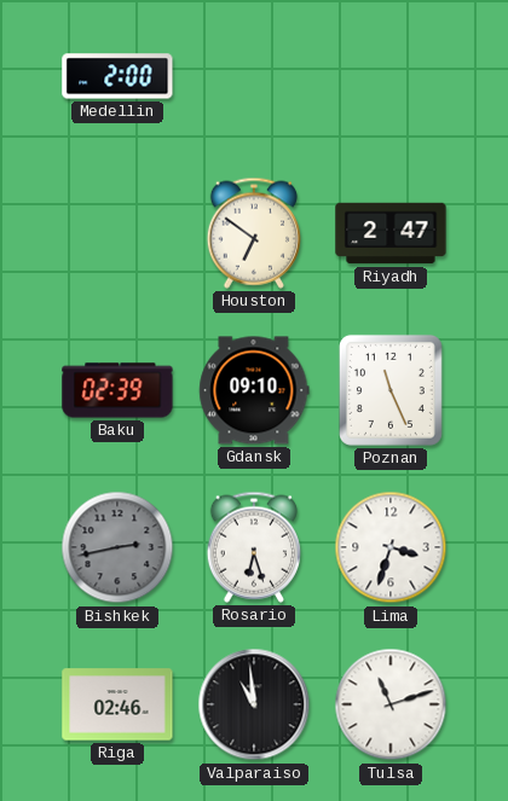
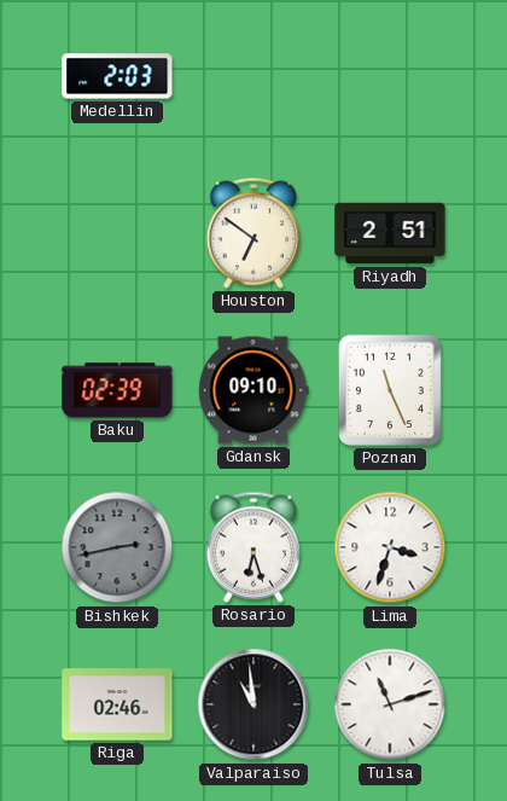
Medellin: 2:00 -> 2:03
Riyadh: 2:47 -> 2:51
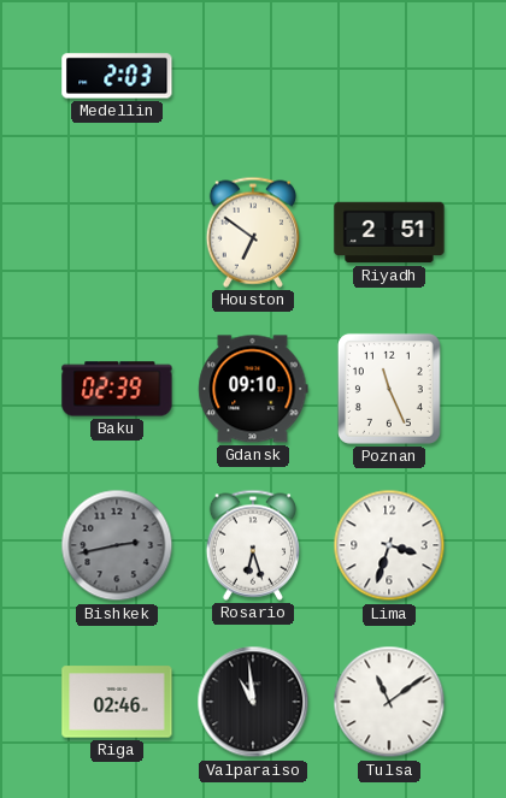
Tulsa: 11:12 -> 11:09
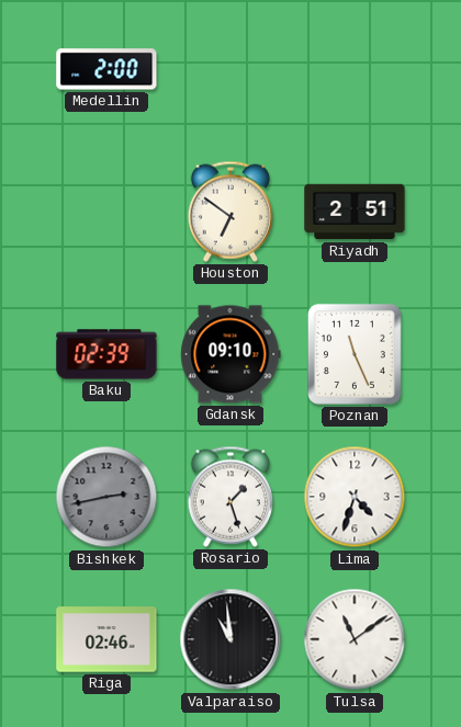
Medellin: 2:03 -> 2:00
Rosario: 6:27 -> 1:27
Lima: 3:33 -> 4:33
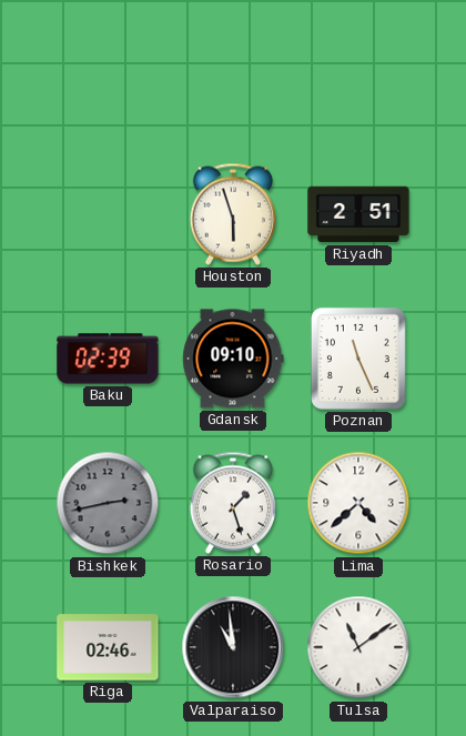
Medellin: 2:00 -> none
Houston: 6:51 -> 5:57
Lima: 4:33 -> 4:38
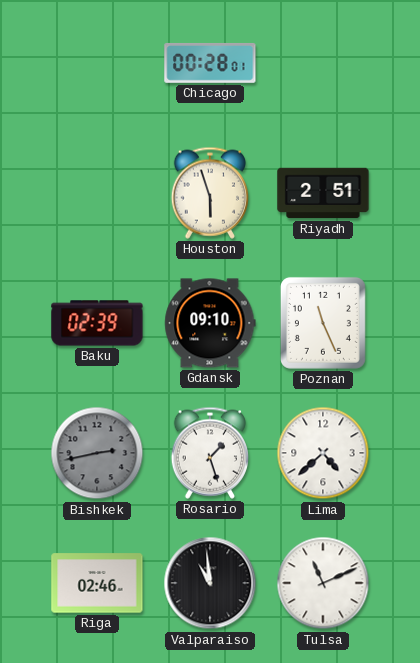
Chicago: none -> 00:28
Tulsa: 11:09 -> 11:11
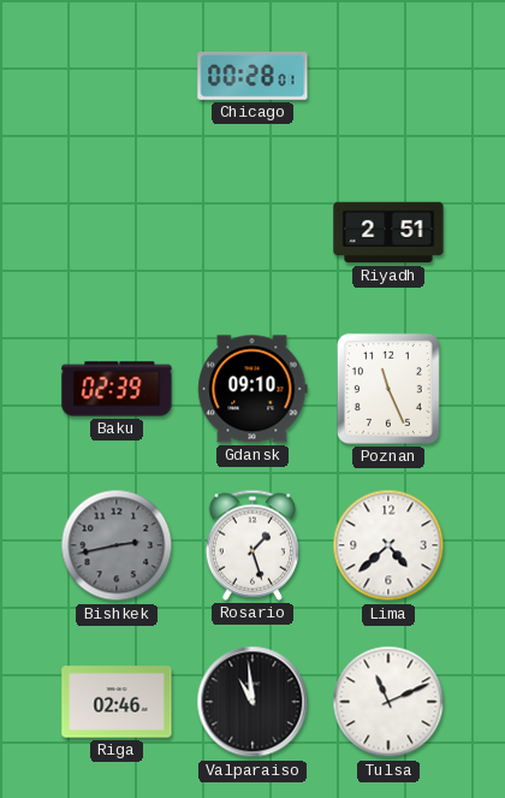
Houston: 5:57 -> none
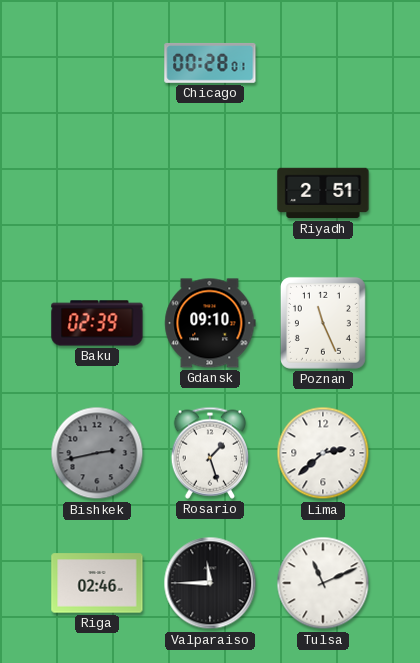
Lima: 4:38 -> 2:38
Valparaiso: 10:59 -> 11:45
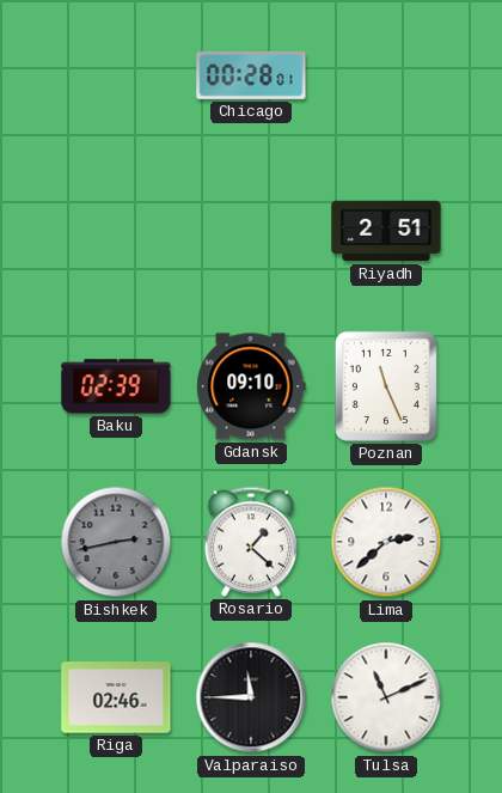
Rosario: 1:27 -> 1:22
